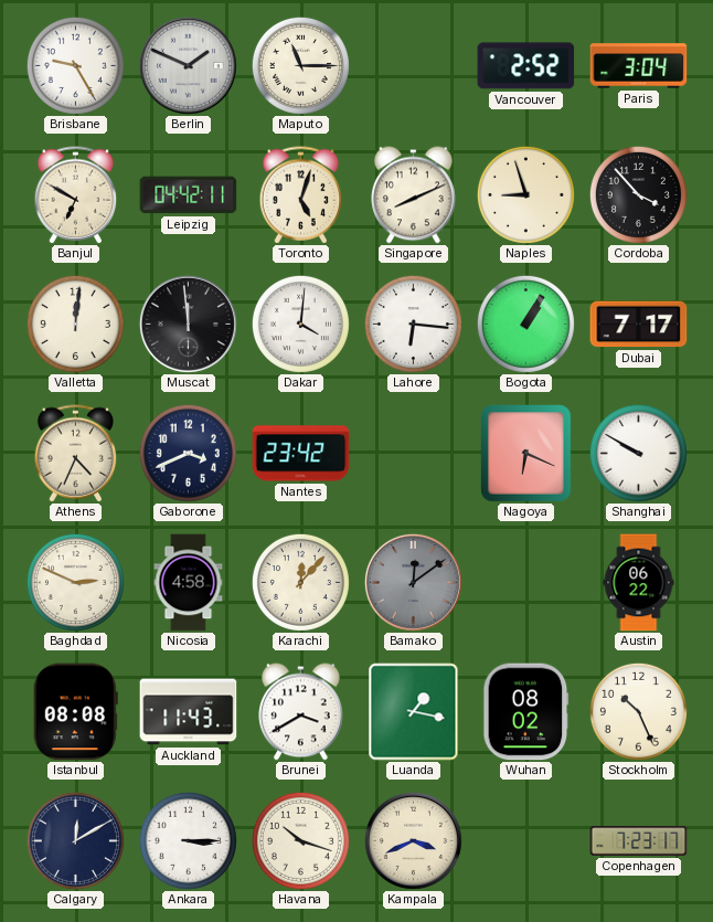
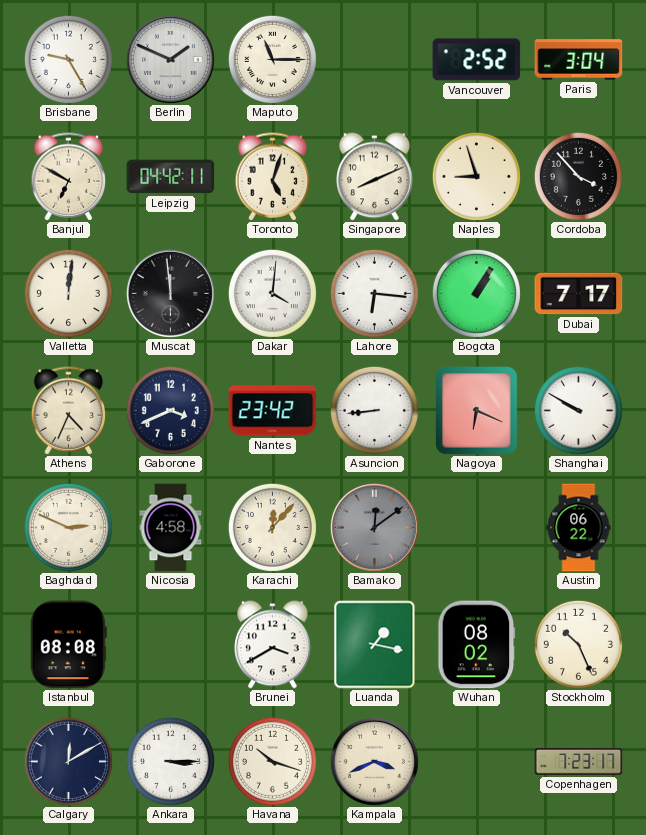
Asuncion: none -> 8:44
Auckland: 11:43 -> none
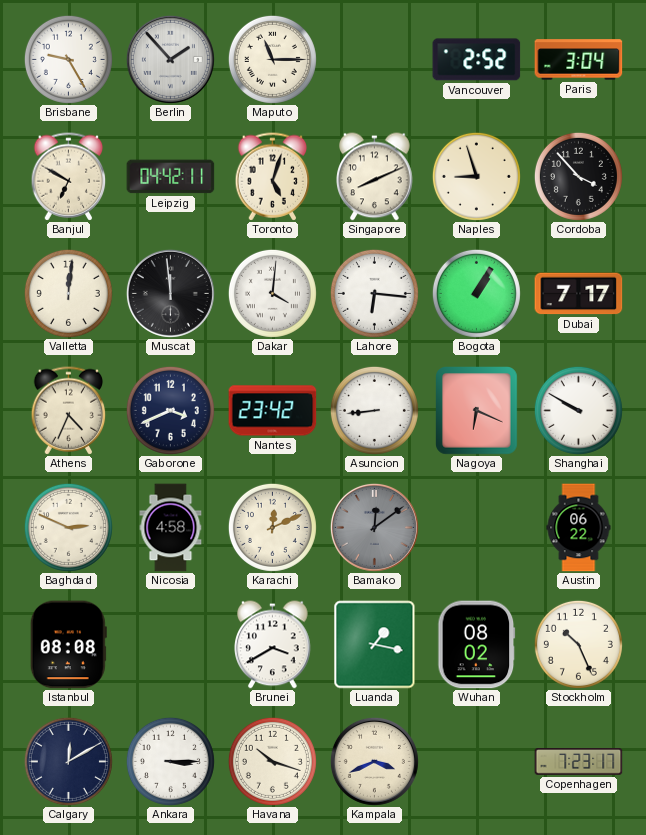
Berlin: 1:49 -> 1:53
Karachi: 12:07 -> 12:11
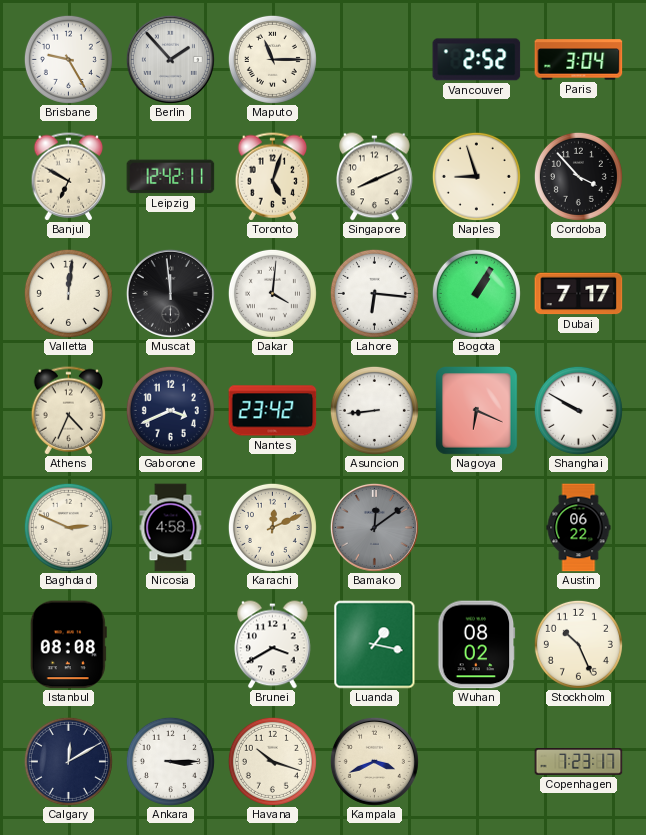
Leipzig: 04:42 -> 12:42
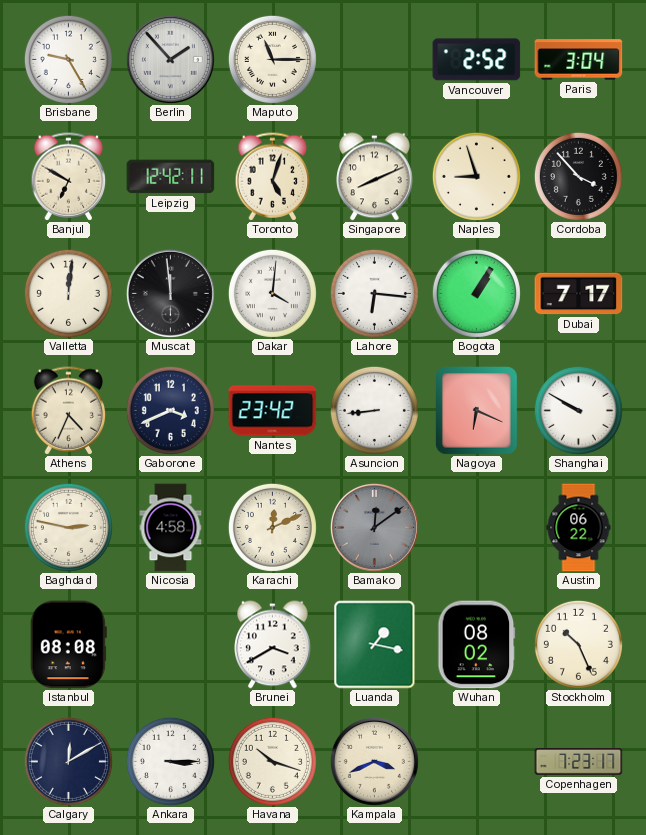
Baghdad: 2:49 -> 2:47
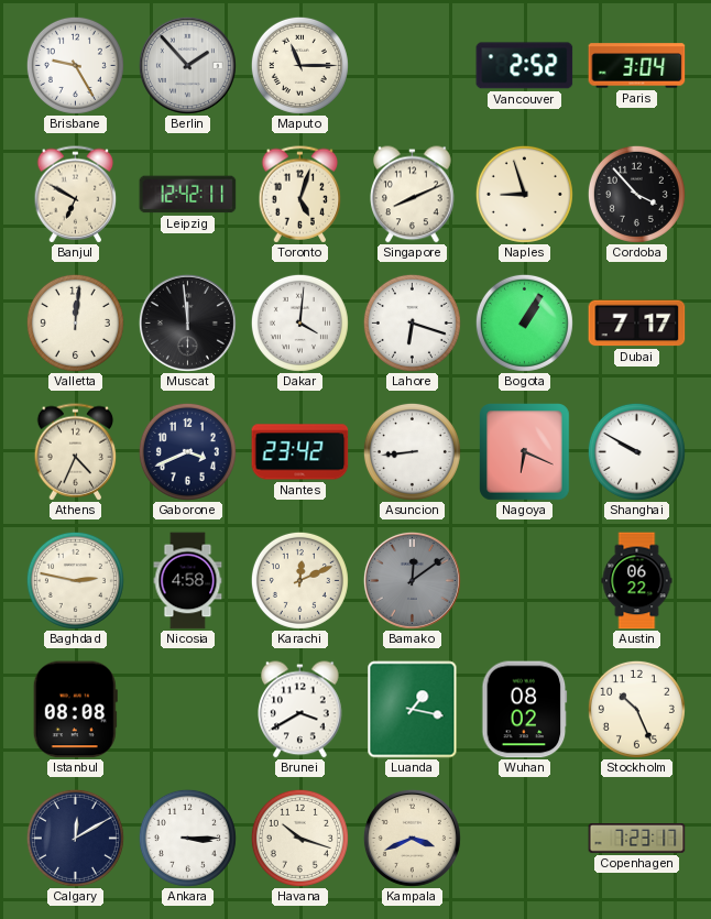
Lahore: 6:16 -> 6:18
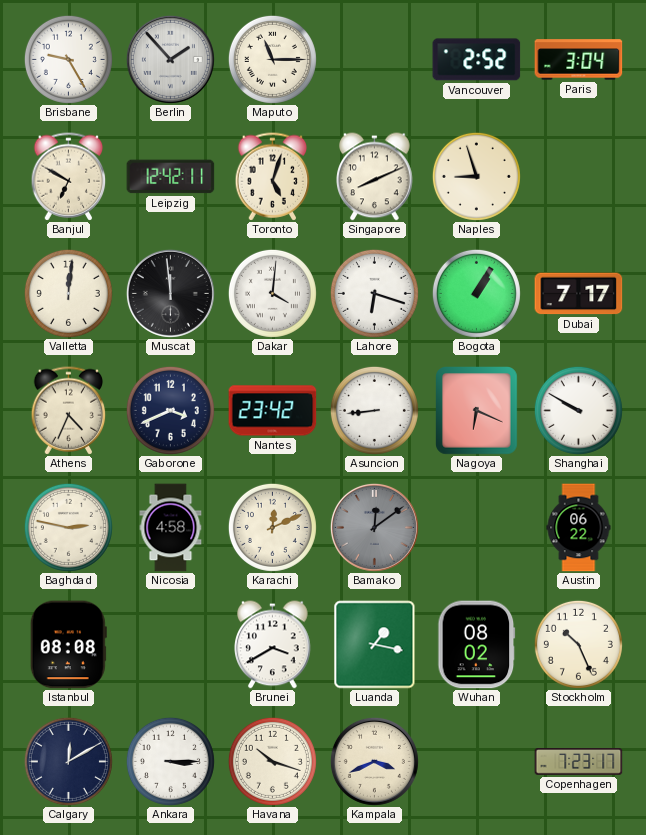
Cordoba: 3:53 -> none
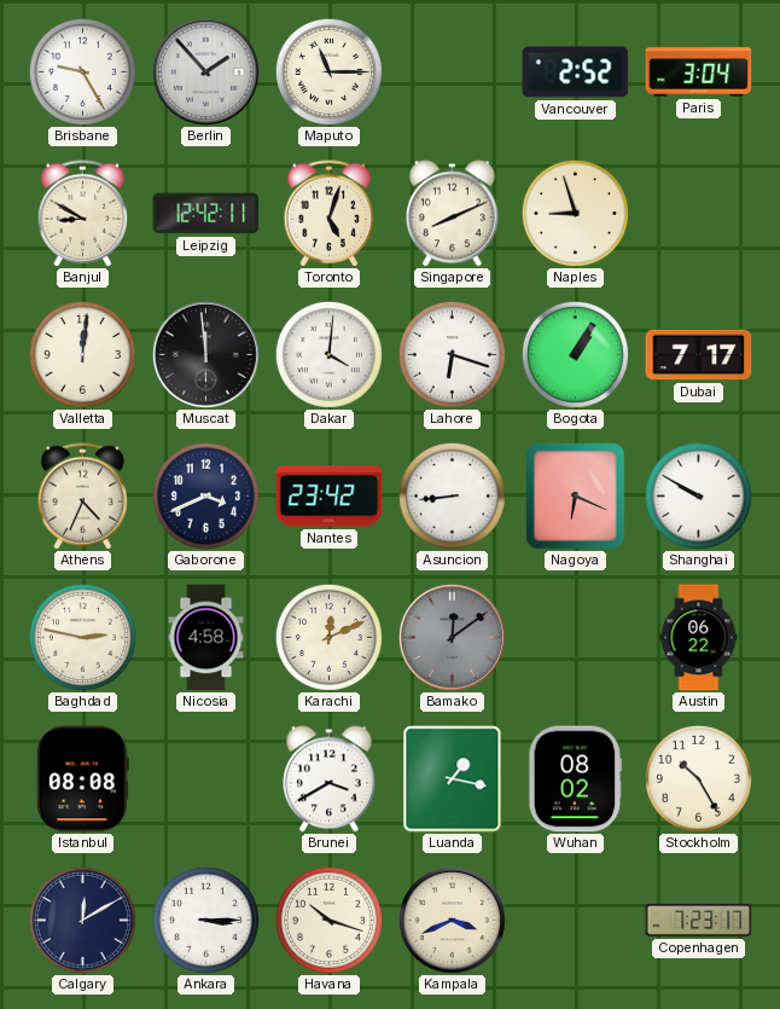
Banjul: 6:50 -> 8:50
Stockholm: 10:26 -> 10:25
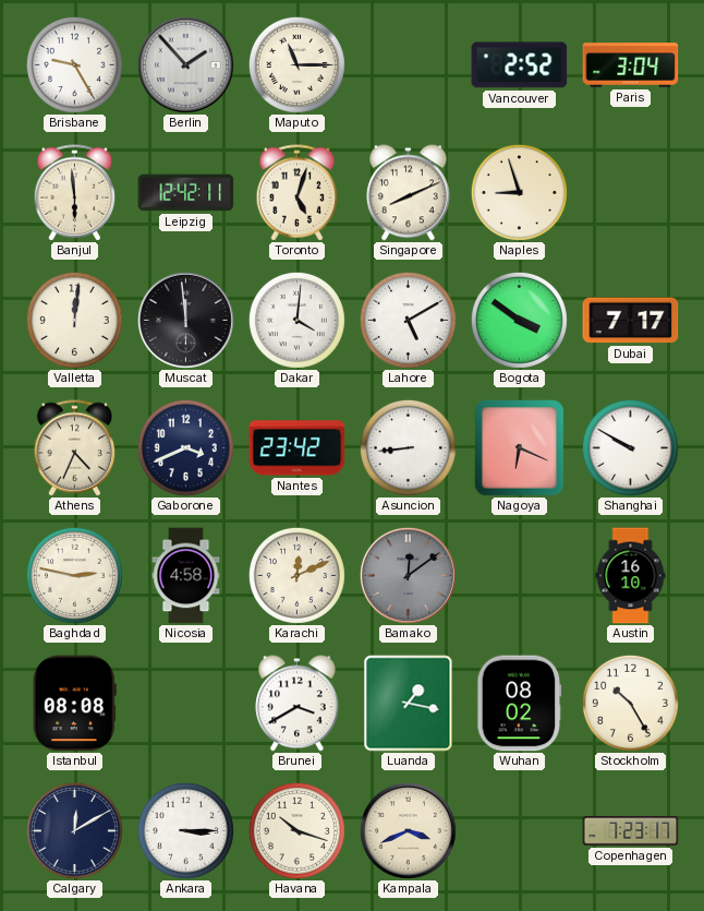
Banjul: 8:50 -> 5:59
Lahore: 6:18 -> 5:10
Bogota: 1:05 -> 3:51
Austin: 06:22 -> 16:10
